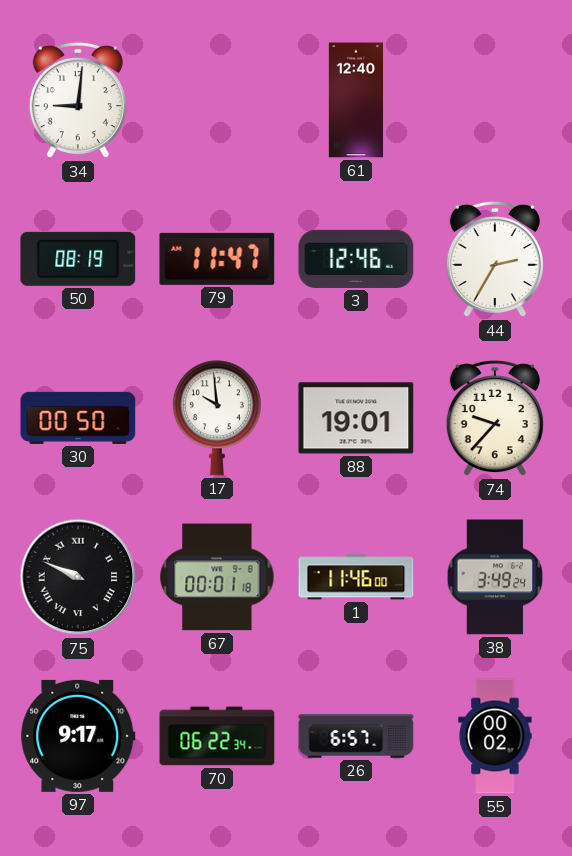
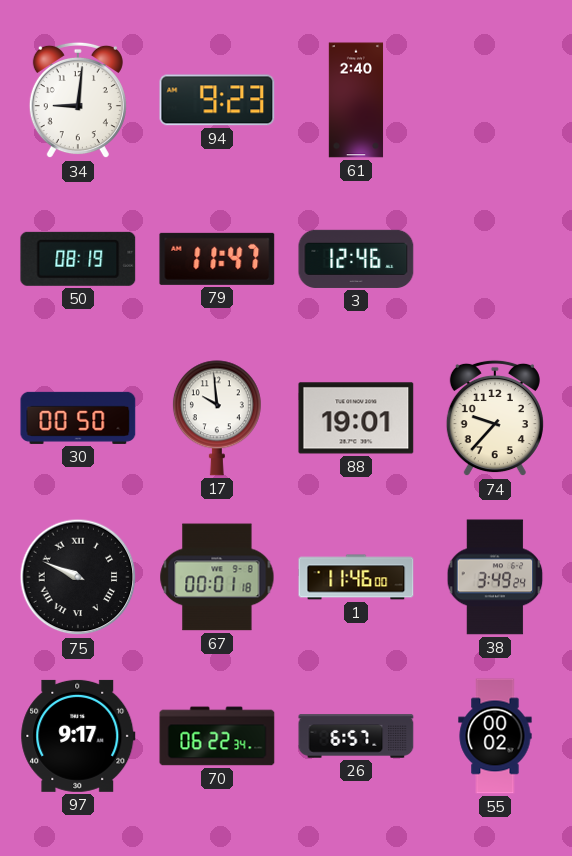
94: none -> 9:23
61: 12:40 -> 2:40
44: 2:35 -> none
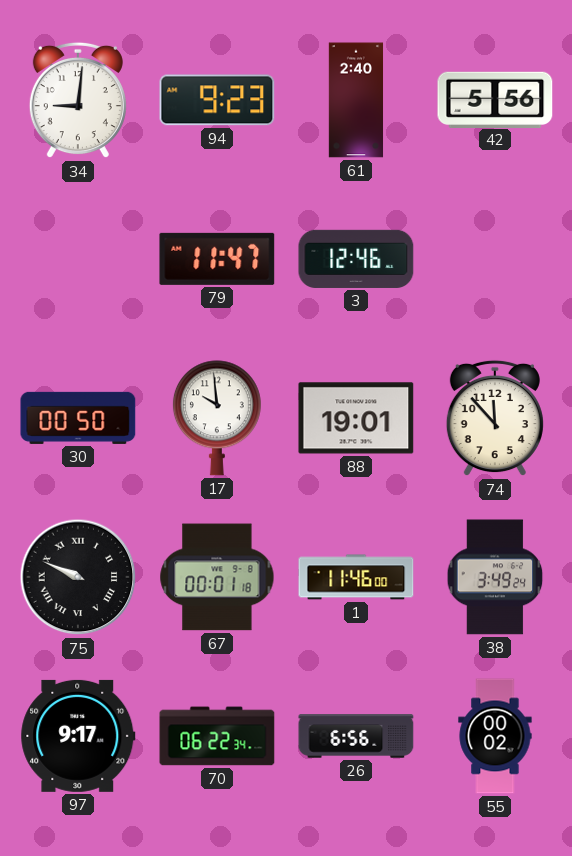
42: none -> 5:56
50: 08:19 -> none
74: 9:37 -> 11:53
26: 6:57 -> 6:56
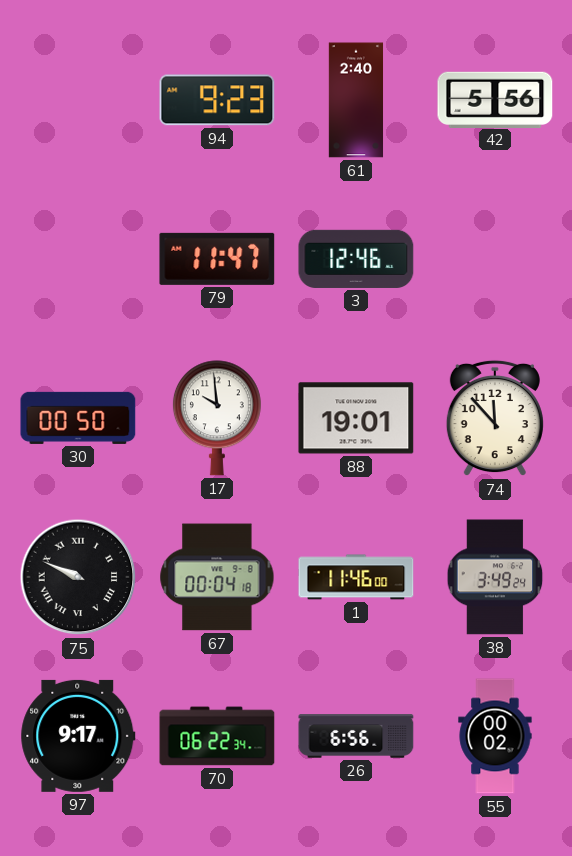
34: 9:01 -> none
67: 00:01 -> 00:04
